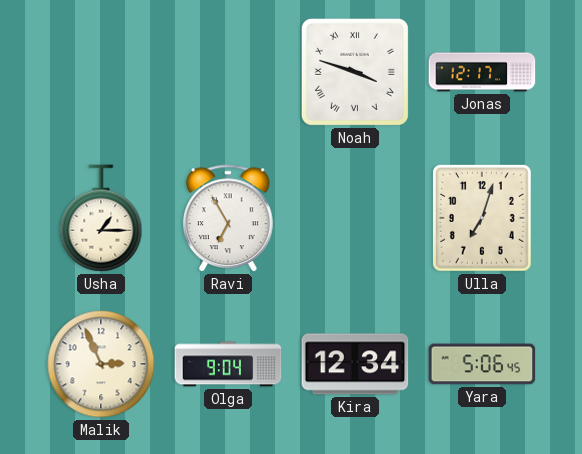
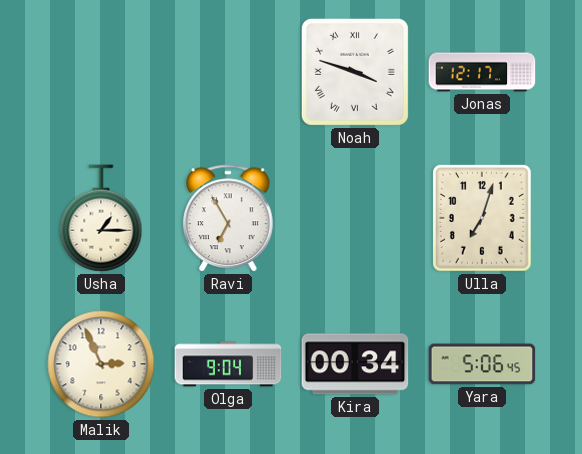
Kira: 12:34 -> 00:34
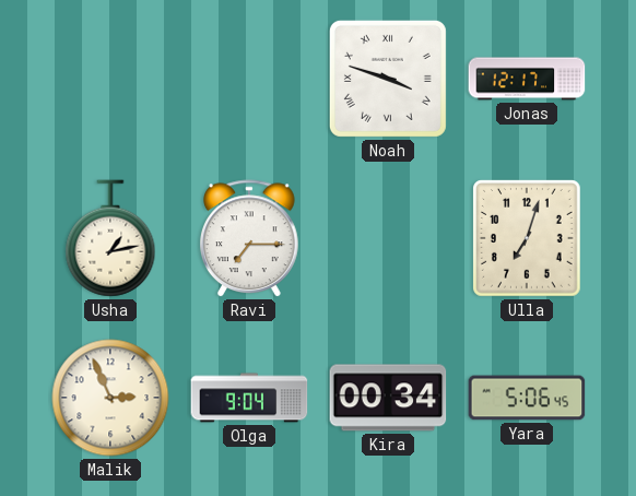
Usha: 1:15 -> 1:13
Ravi: 6:55 -> 7:15
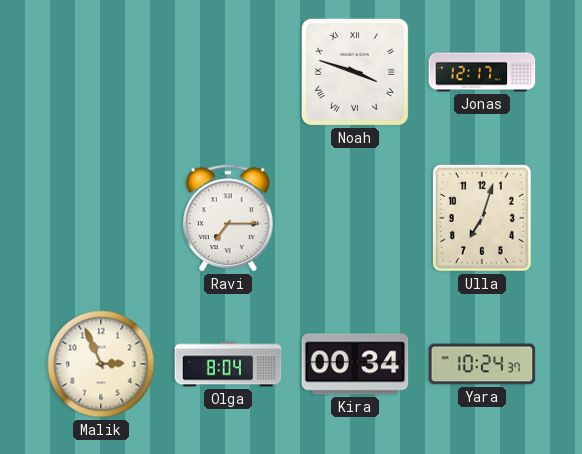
Usha: 1:13 -> none
Olga: 9:04 -> 8:04
Yara: 5:06 -> 10:24
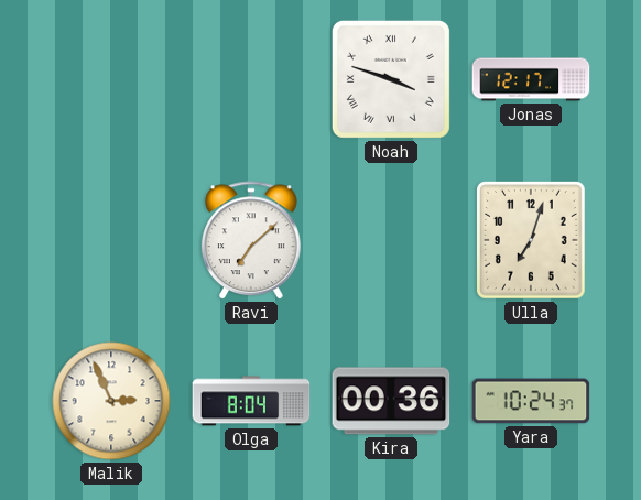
Ravi: 7:15 -> 7:08
Kira: 00:34 -> 00:36
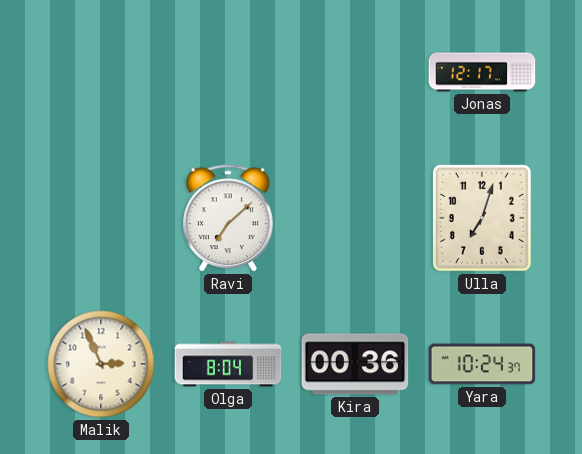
Noah: 3:48 -> none
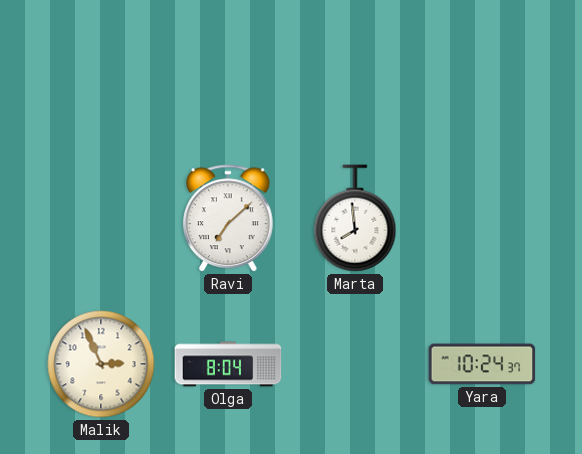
Jonas: 12:17 -> none
Marta: none -> 7:59
Ulla: 7:03 -> none
Kira: 00:36 -> none
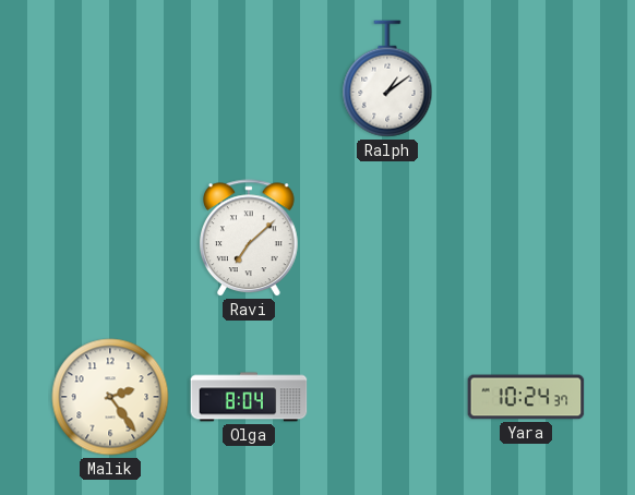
Ralph: none -> 1:09
Marta: 7:59 -> none
Malik: 2:56 -> 2:24
